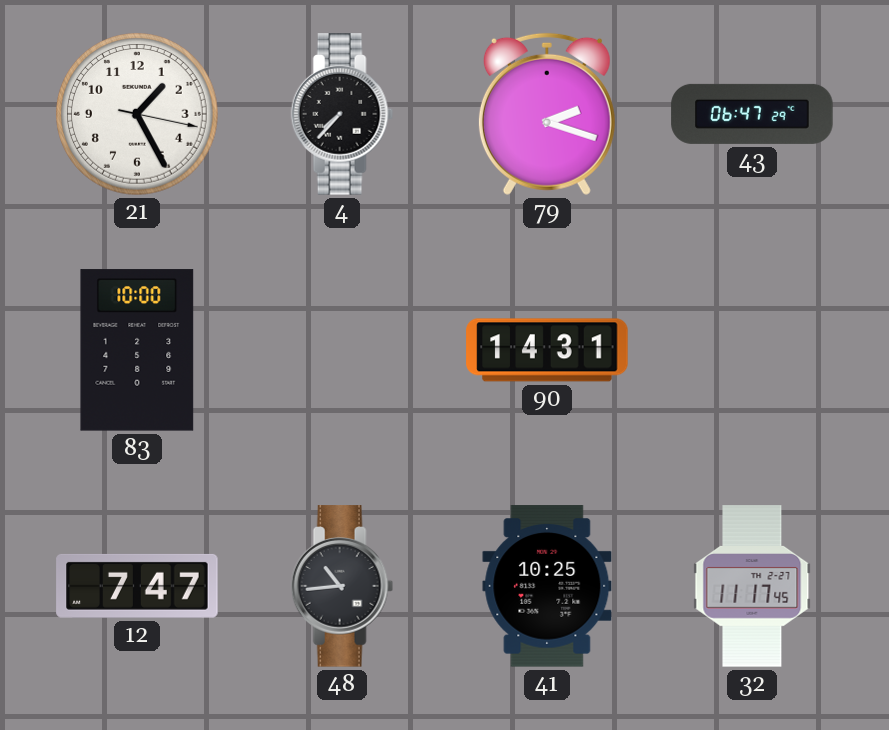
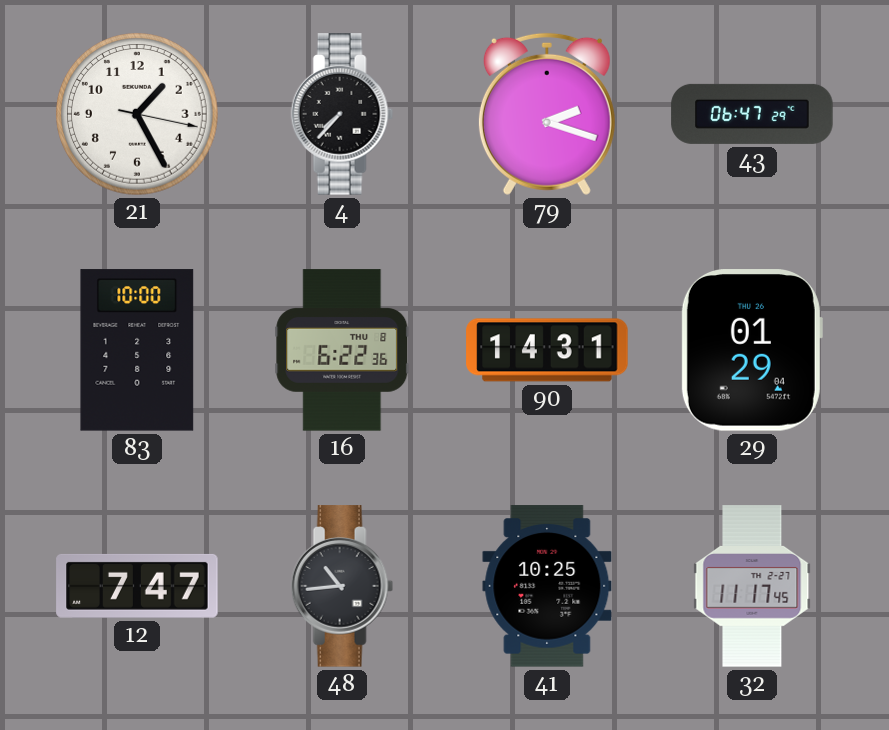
16: none -> 6:22
29: none -> 01:29
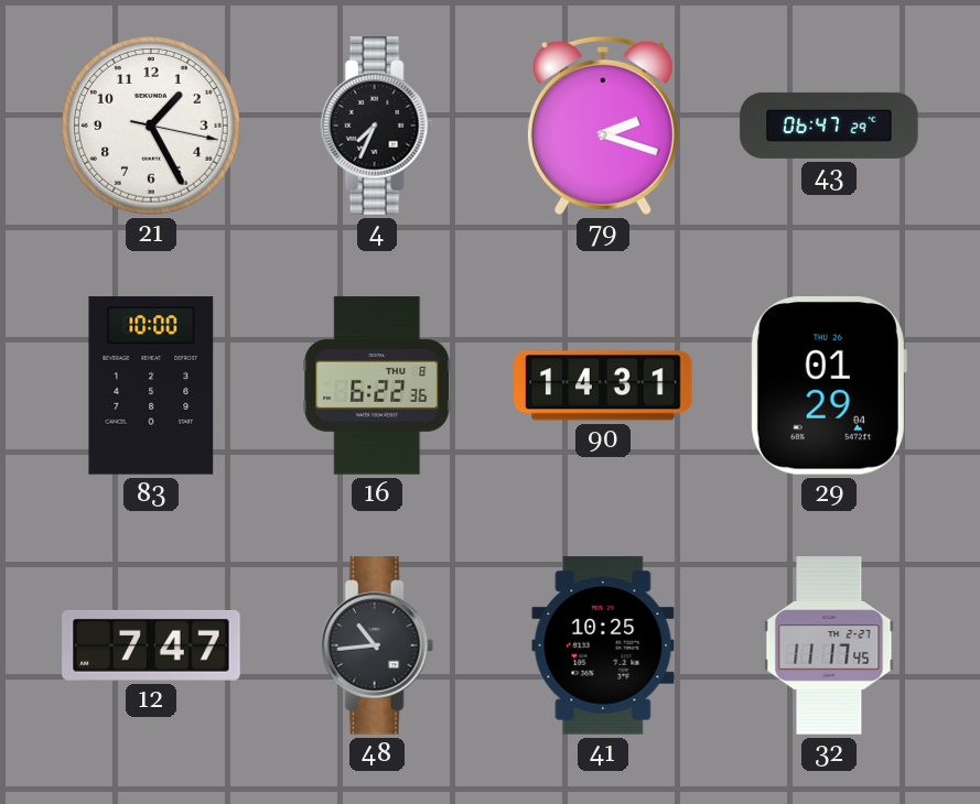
4: 7:37 -> 7:34
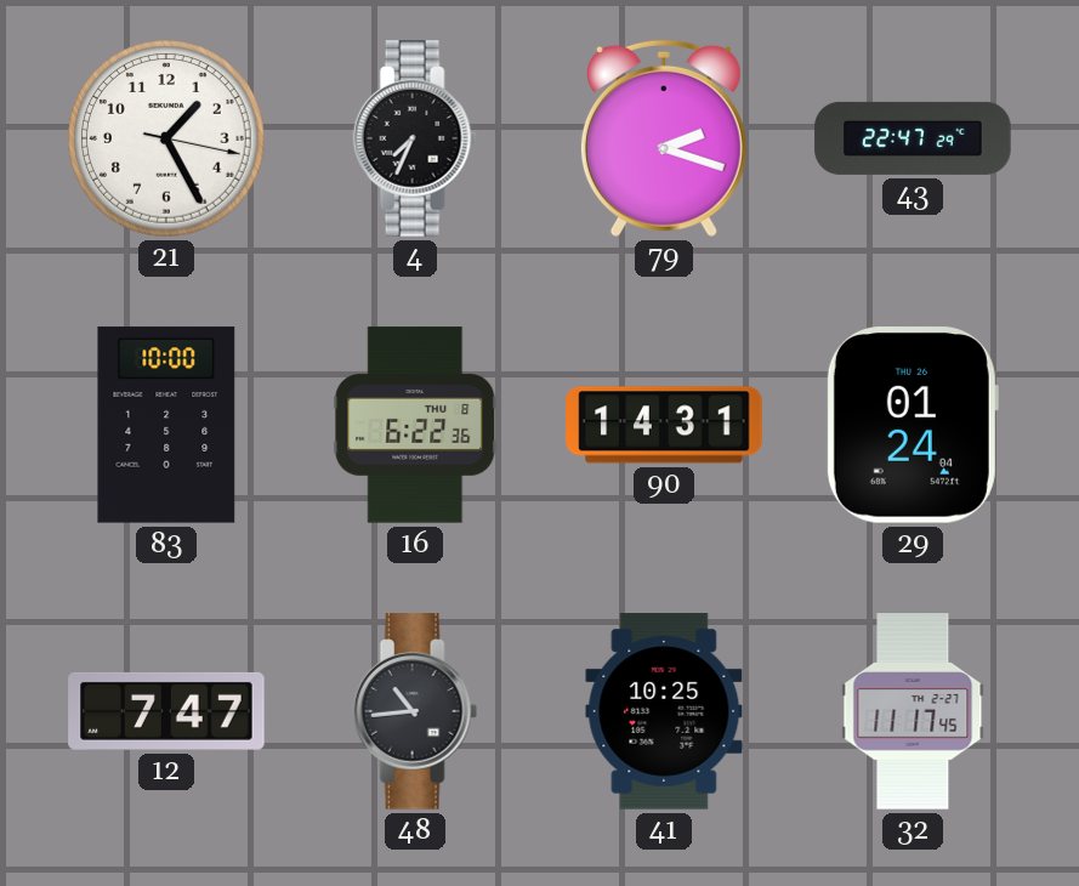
43: 06:47 -> 22:47
29: 01:29 -> 01:24
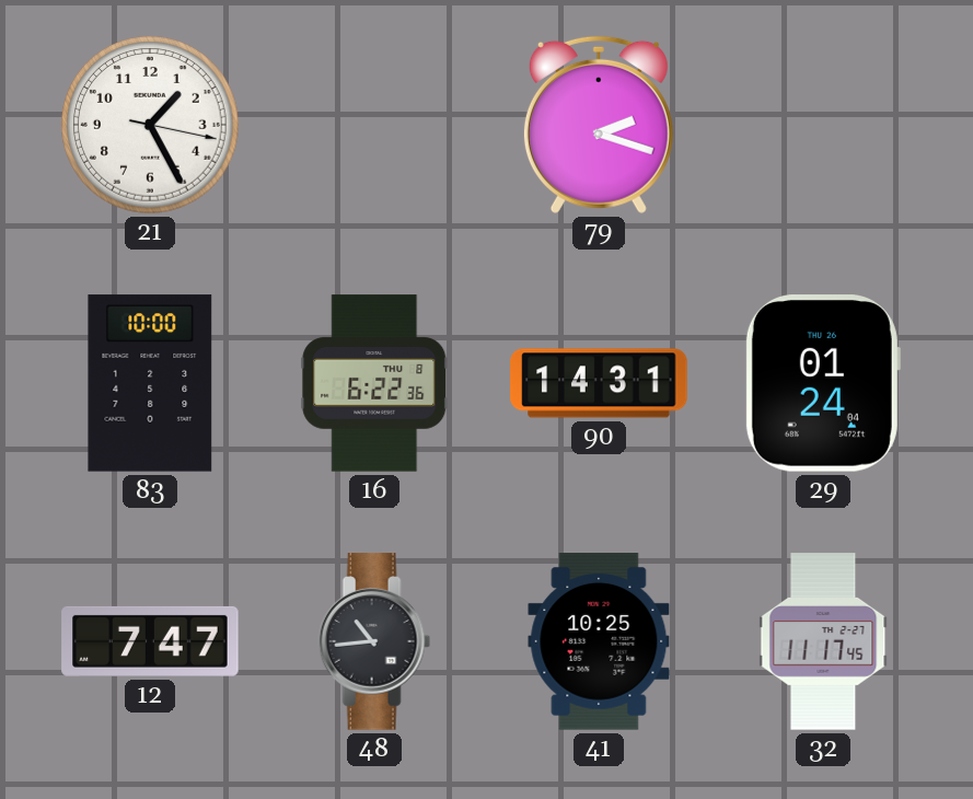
4: 7:34 -> none
43: 22:47 -> none
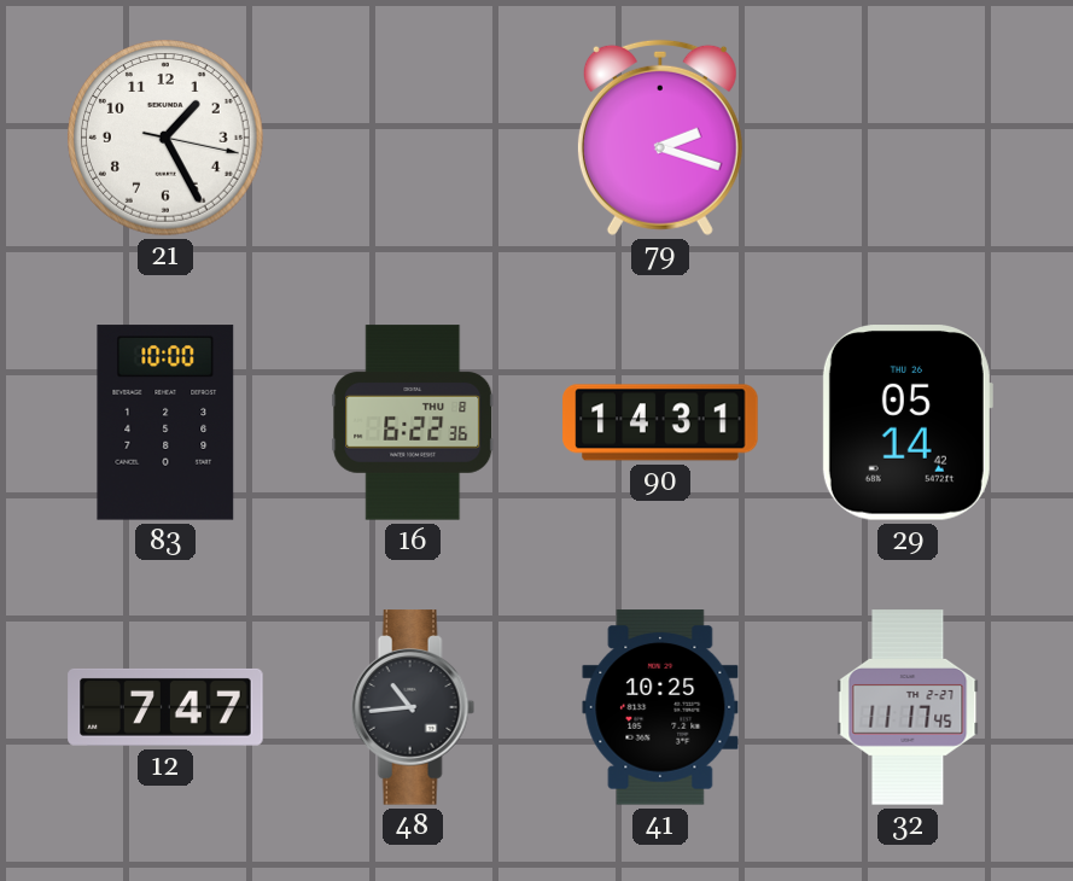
29: 01:24 -> 05:14
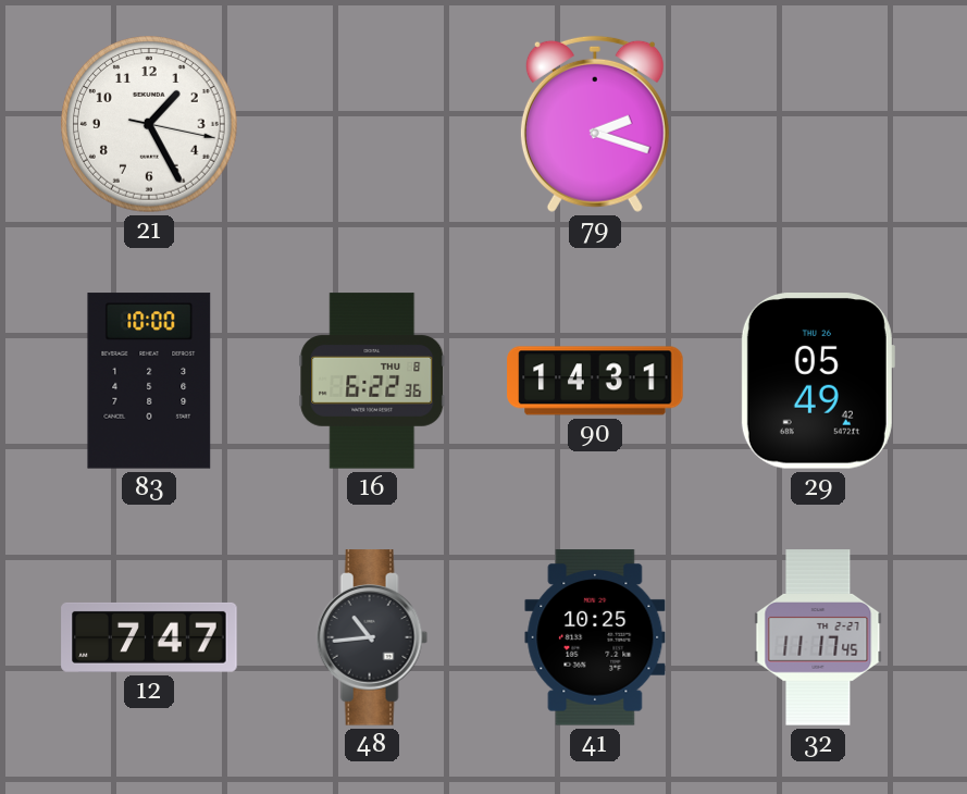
29: 05:14 -> 05:49
